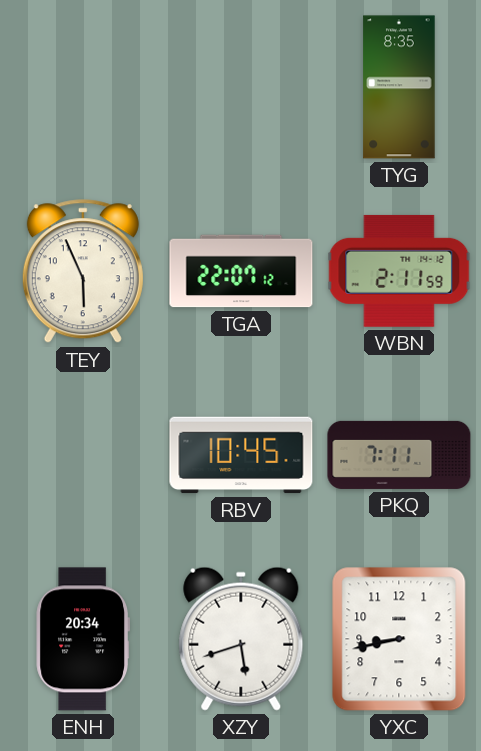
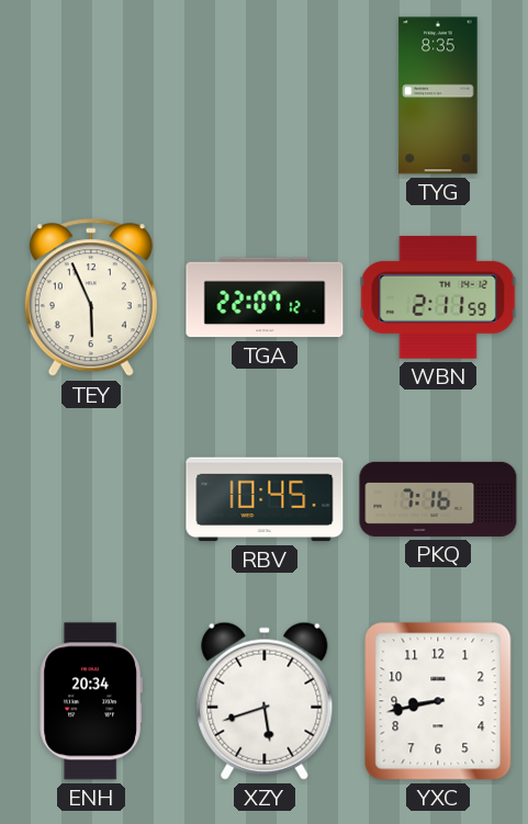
PKQ: 7:11 -> 7:16
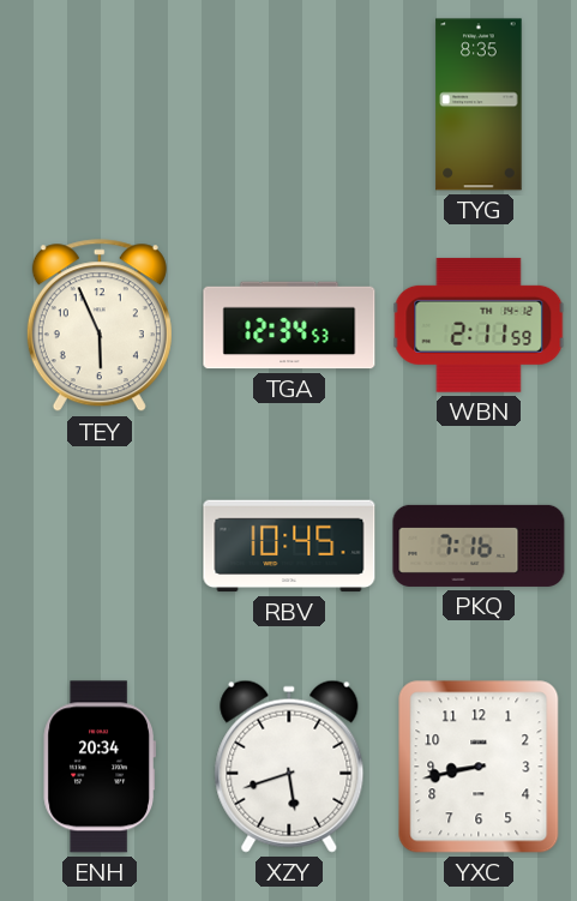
TGA: 22:07 -> 12:34
